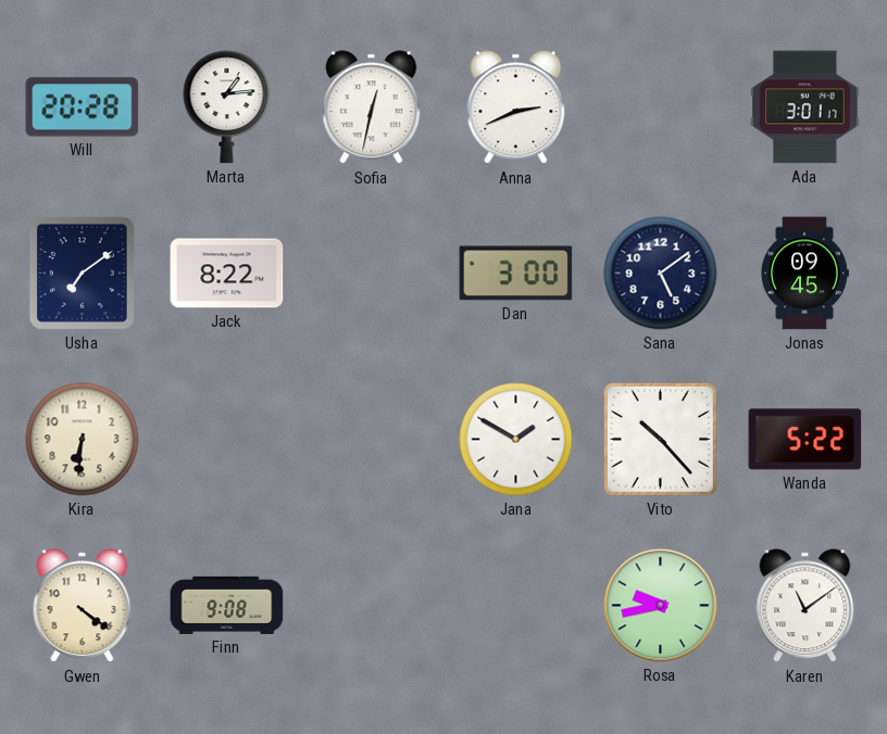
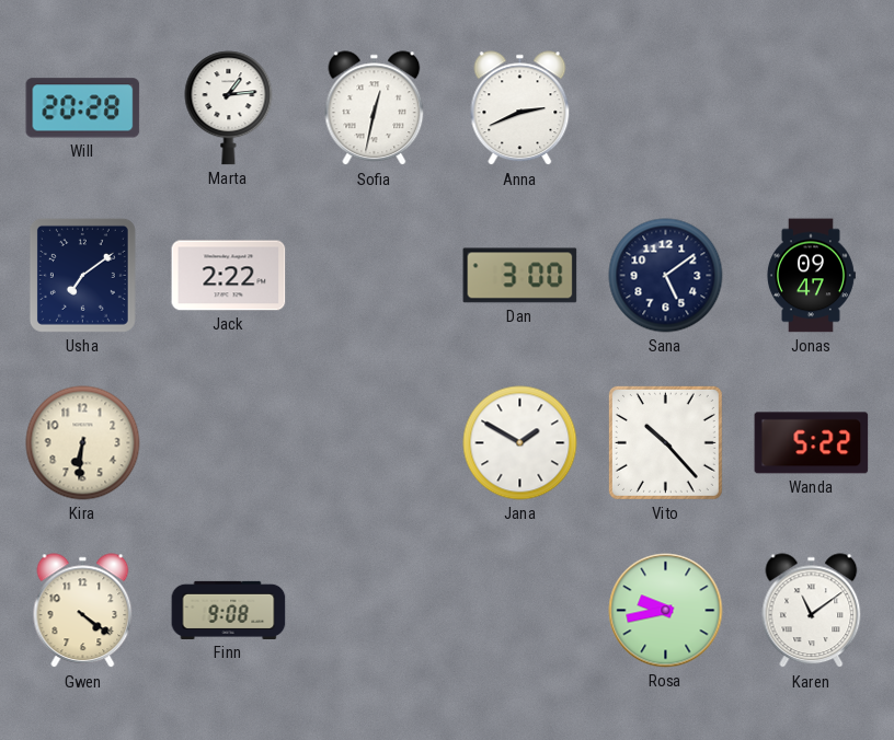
Ada: 3:01 -> none
Jack: 8:22 -> 2:22
Jonas: 09:45 -> 09:47
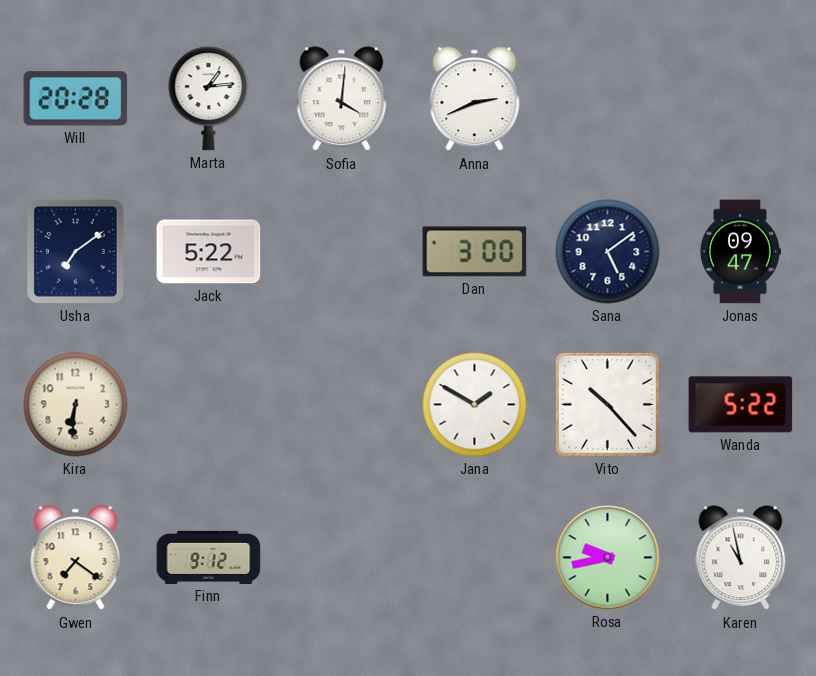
Sofia: 12:32 -> 4:01
Jack: 2:22 -> 5:22
Gwen: 4:21 -> 7:21
Finn: 9:08 -> 9:12
Karen: 11:09 -> 10:58
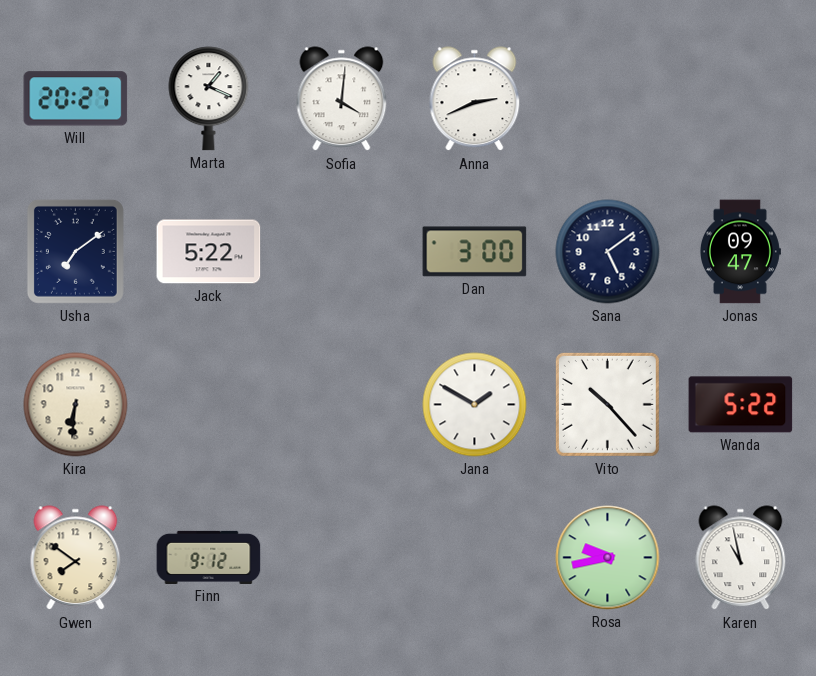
Will: 20:28 -> 20:27
Marta: 1:14 -> 1:19
Gwen: 7:21 -> 7:51
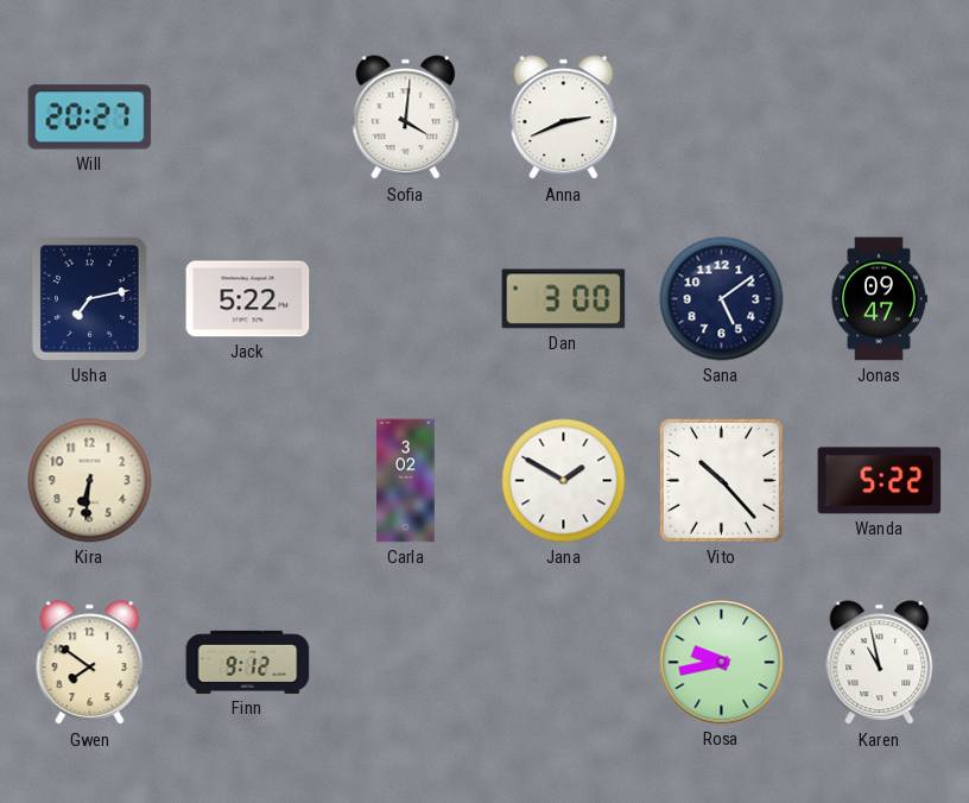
Marta: 1:19 -> none
Usha: 7:09 -> 7:13
Carla: none -> 3:02
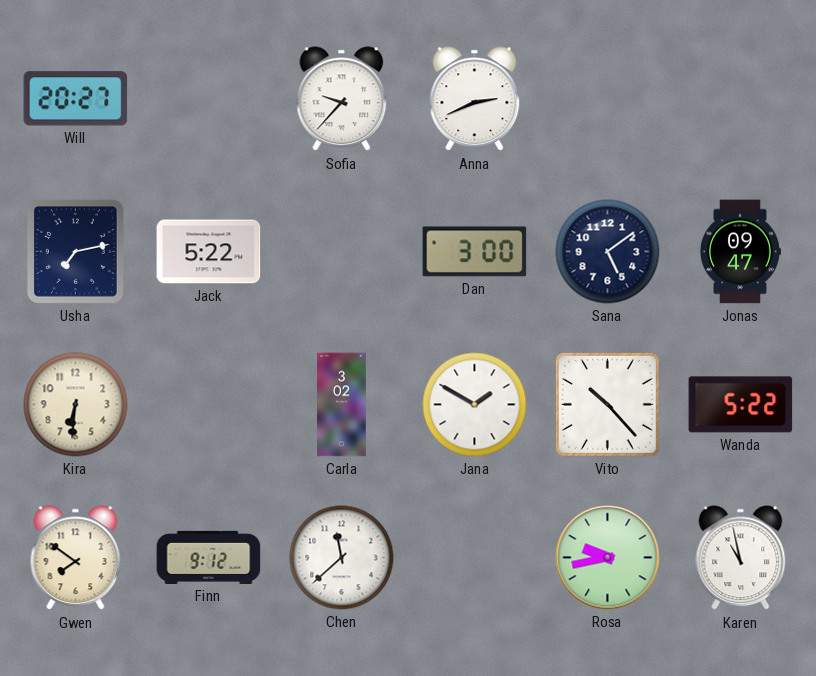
Sofia: 4:01 -> 9:37
Chen: none -> 11:38
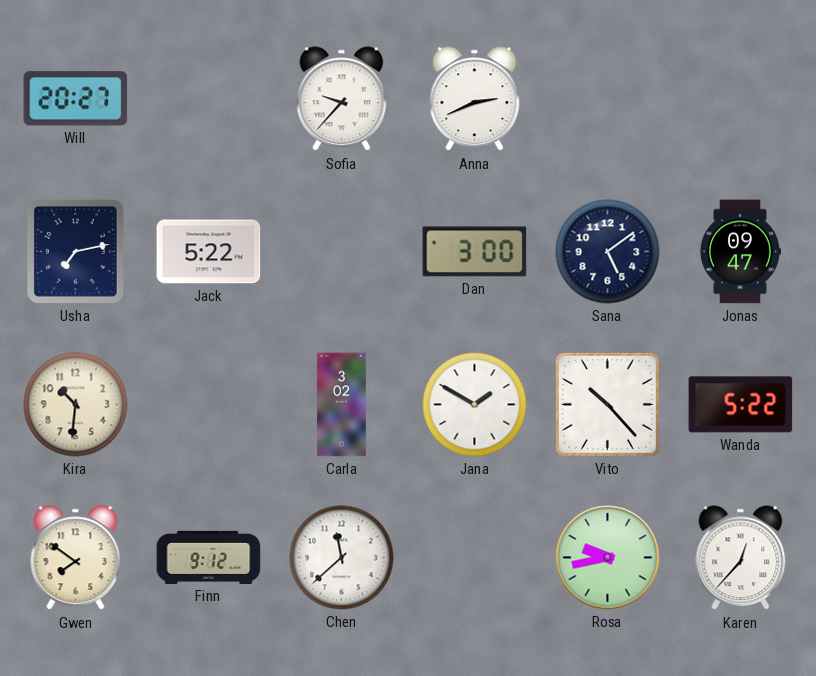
Kira: 6:31 -> 10:31
Karen: 10:58 -> 12:37
